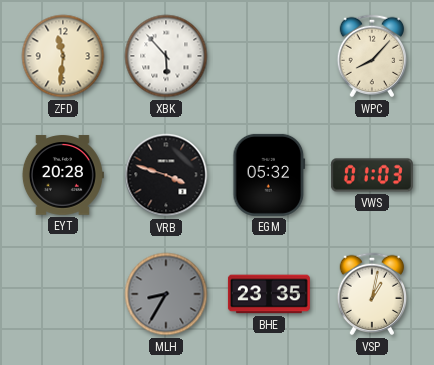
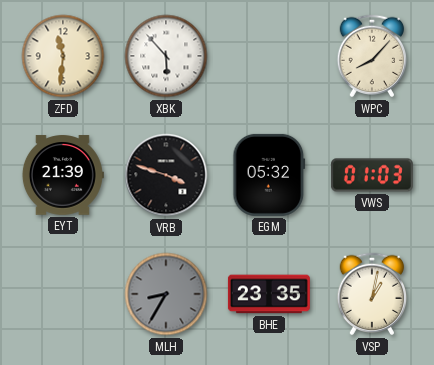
EYT: 20:28 -> 21:39
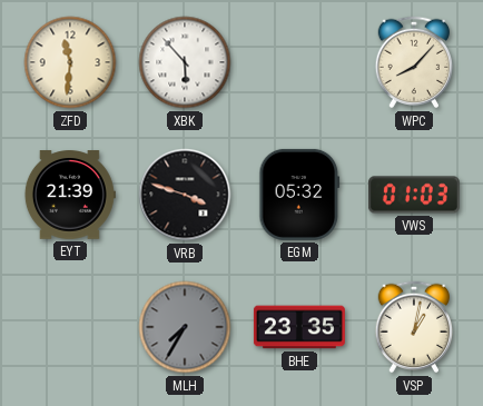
MLH: 8:35 -> 7:35
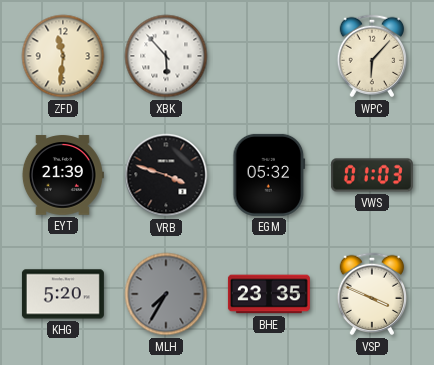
WPC: 8:07 -> 6:07
KHG: none -> 5:20
VSP: 1:02 -> 3:49
